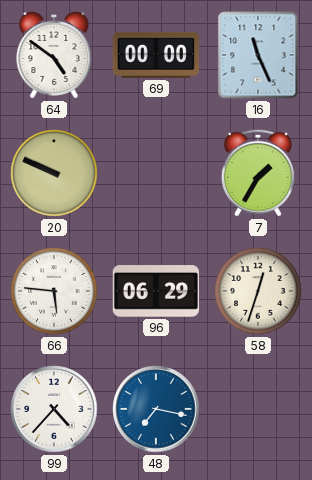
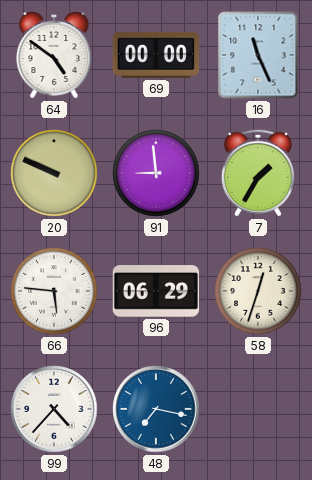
91: none -> 8:59
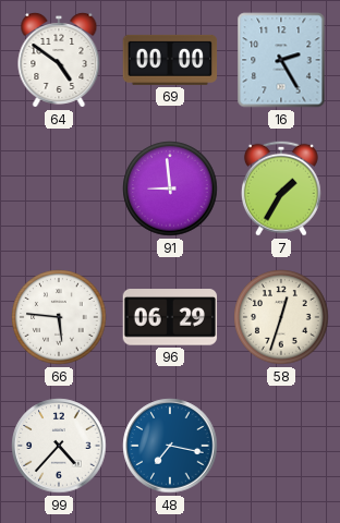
16: 11:26 -> 2:25
20: 9:49 -> none
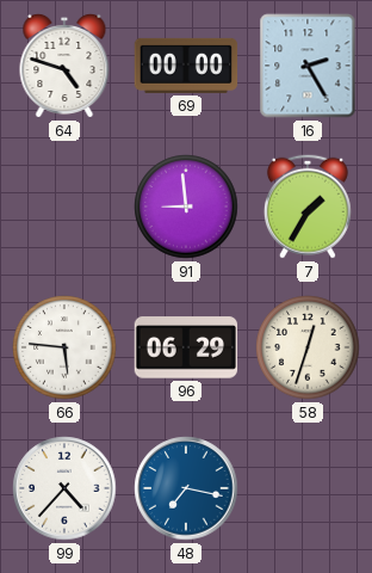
64: 4:51 -> 4:48
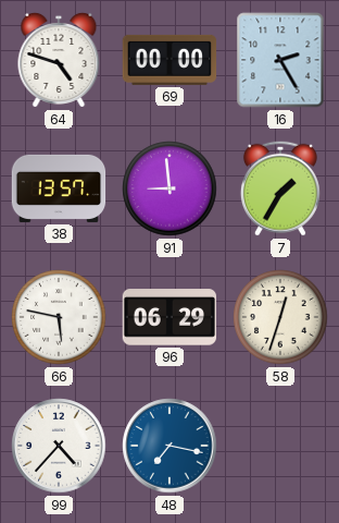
38: none -> 13:57
66: 5:46 -> 5:47
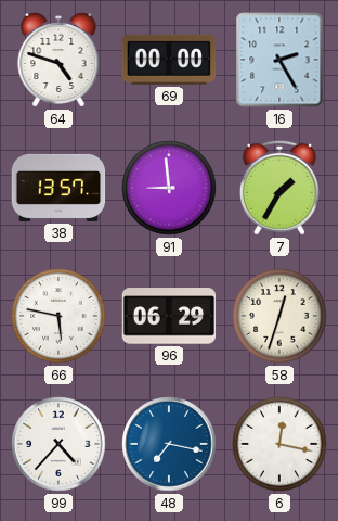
6: none -> 12:17
